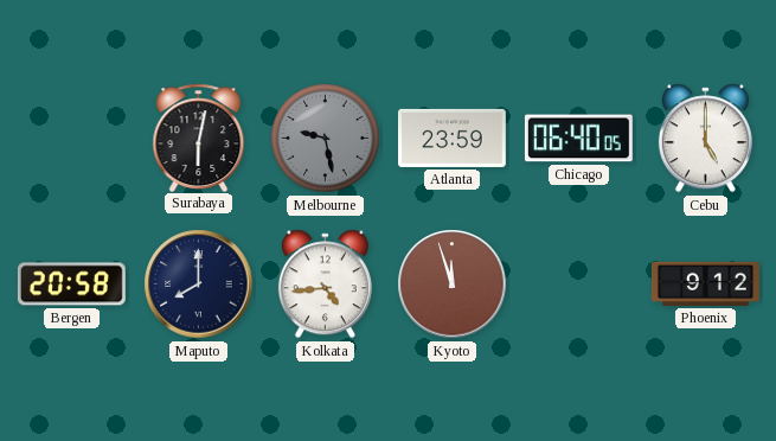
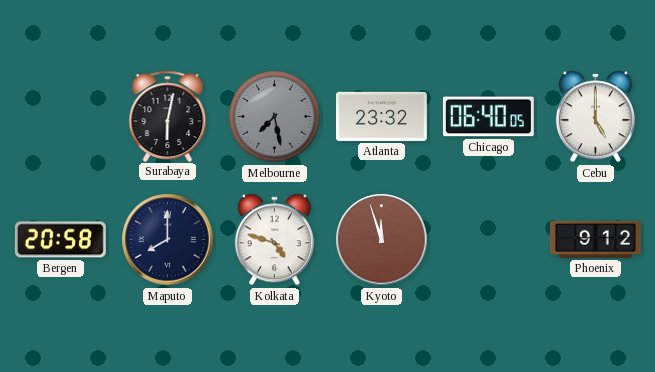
Melbourne: 9:28 -> 7:28
Atlanta: 23:59 -> 23:32
Kolkata: 4:44 -> 4:48
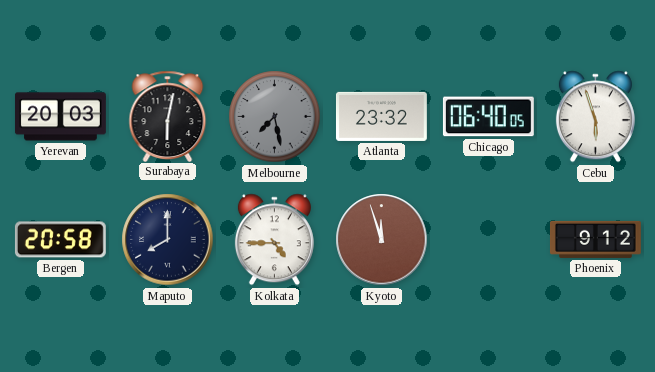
Yerevan: none -> 20:03
Cebu: 5:00 -> 5:57
Kolkata: 4:48 -> 4:45
